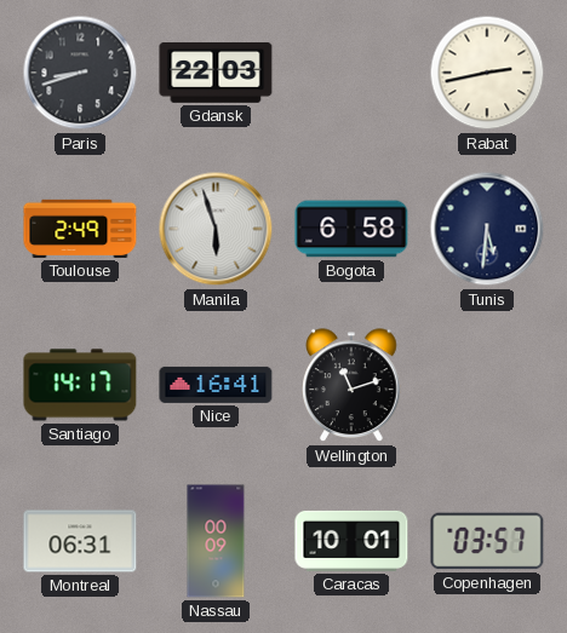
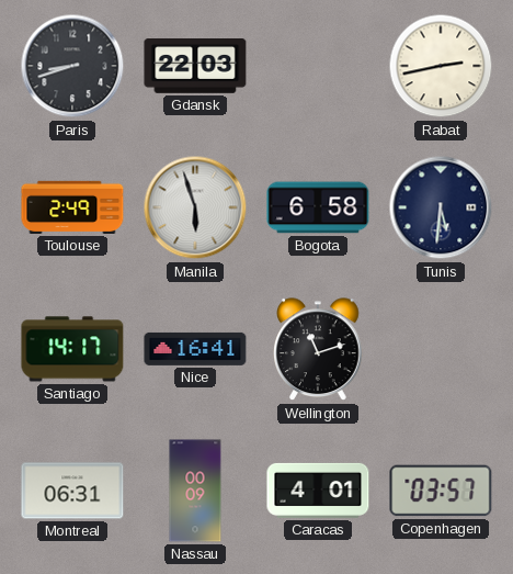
Caracas: 10:01 -> 4:01
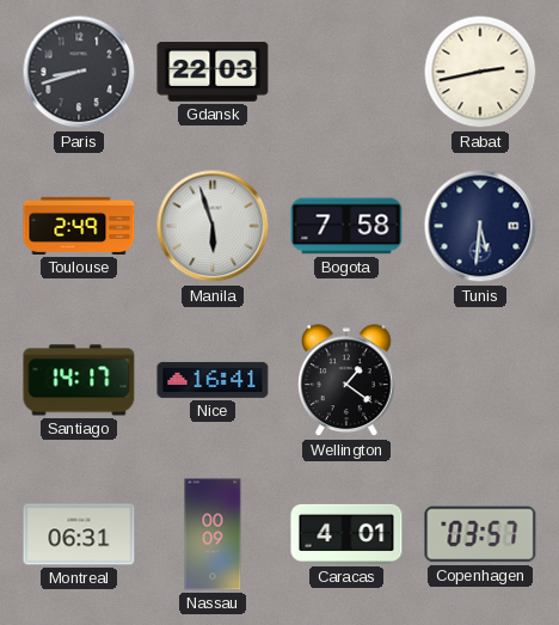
Bogota: 6:58 -> 7:58
Wellington: 11:12 -> 1:21
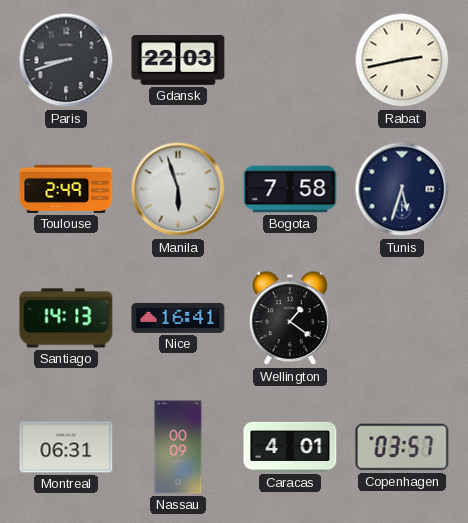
Tunis: 5:31 -> 5:33
Santiago: 14:17 -> 14:13
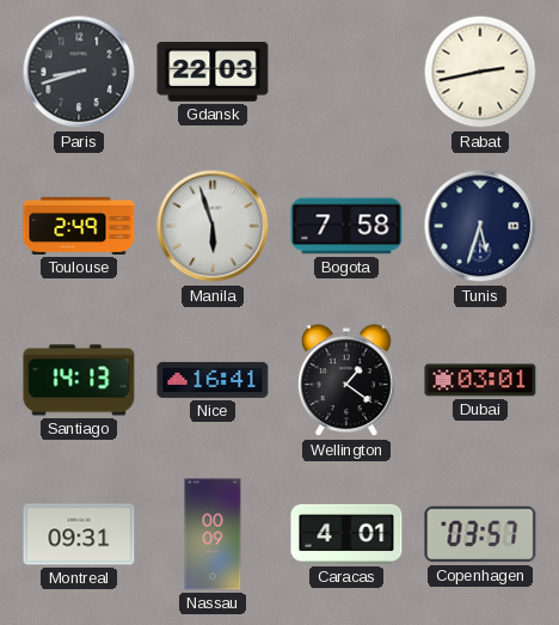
Dubai: none -> 03:01
Montreal: 06:31 -> 09:31
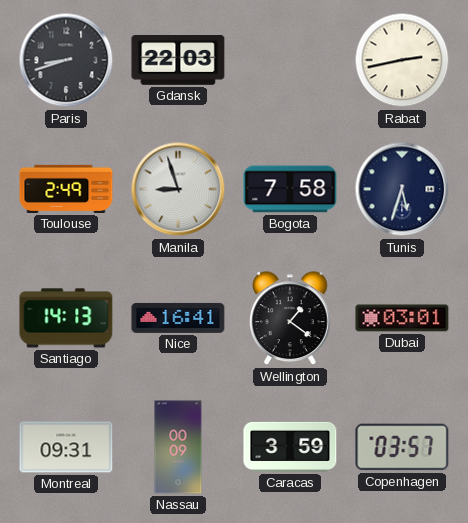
Manila: 5:57 -> 8:57
Caracas: 4:01 -> 3:59
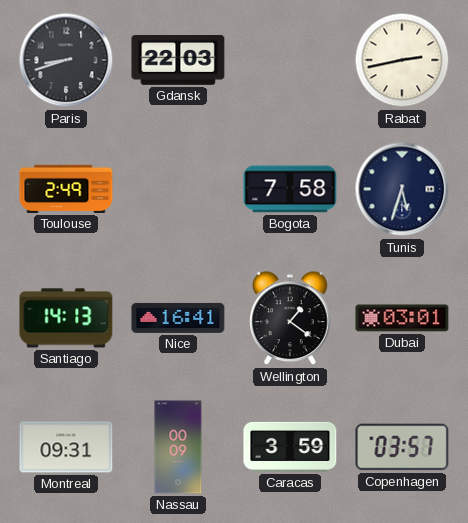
Manila: 8:57 -> none
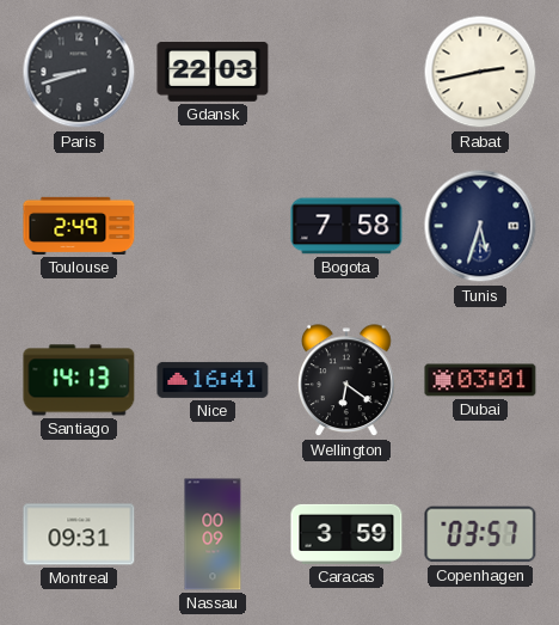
Wellington: 1:21 -> 6:21
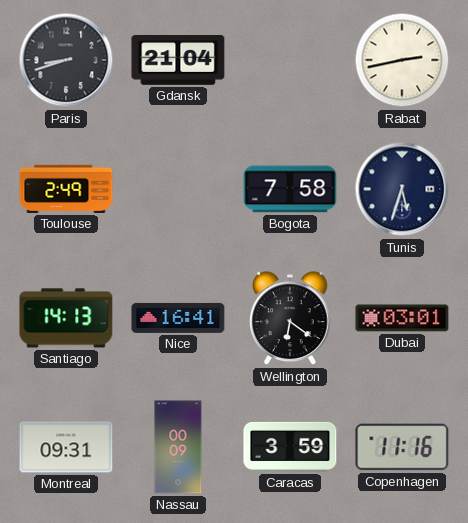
Gdansk: 22:03 -> 21:04
Copenhagen: 03:57 -> 11:16
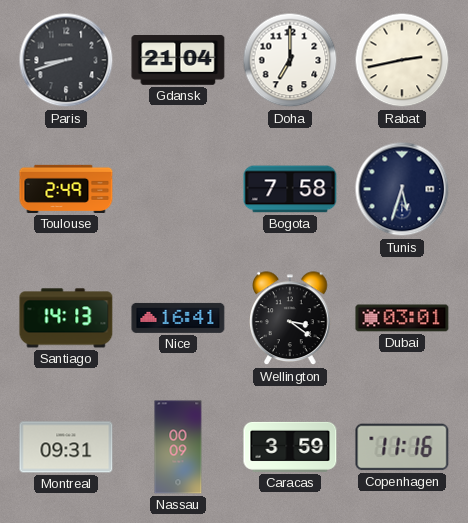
Doha: none -> 7:00
Wellington: 6:21 -> 3:21
